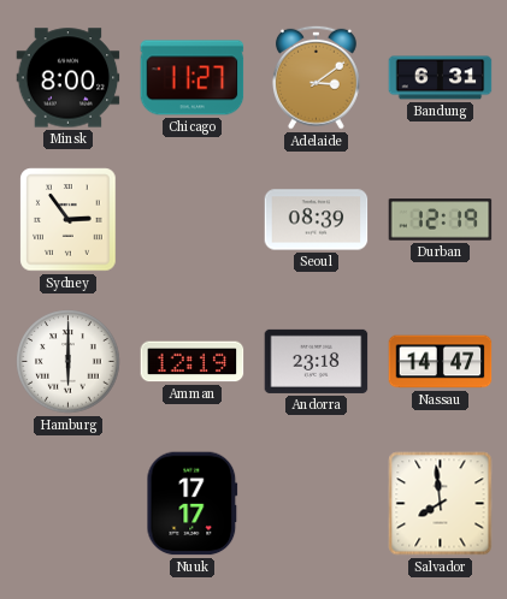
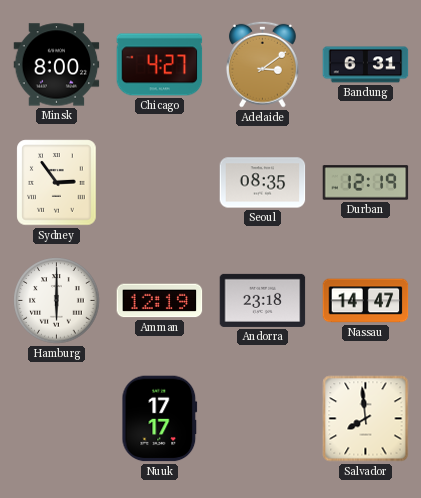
Chicago: 11:27 -> 4:27
Seoul: 08:39 -> 08:35
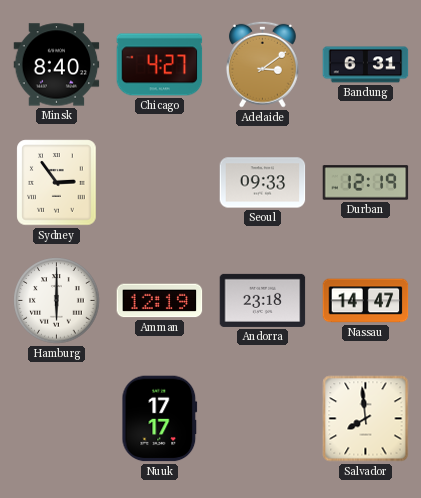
Minsk: 8:00 -> 8:40
Seoul: 08:35 -> 09:33
